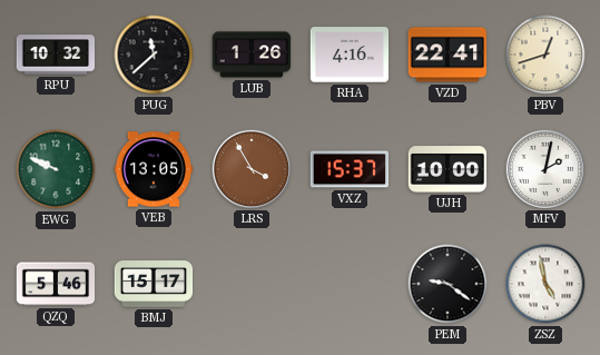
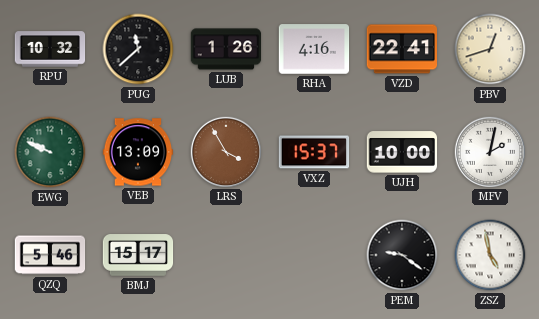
VEB: 13:05 -> 13:09
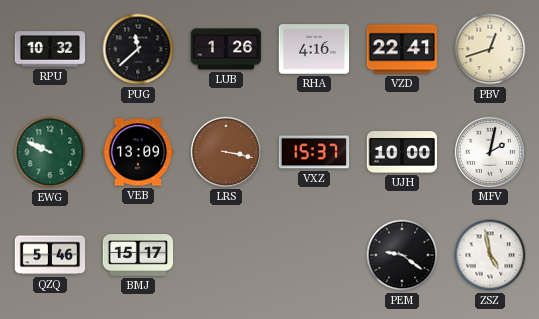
LRS: 3:55 -> 3:17
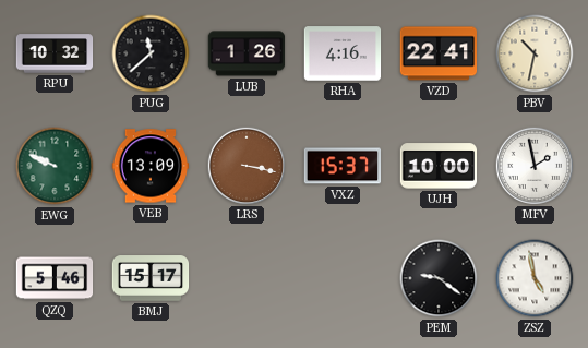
PBV: 12:42 -> 10:32
MFV: 2:02 -> 1:58
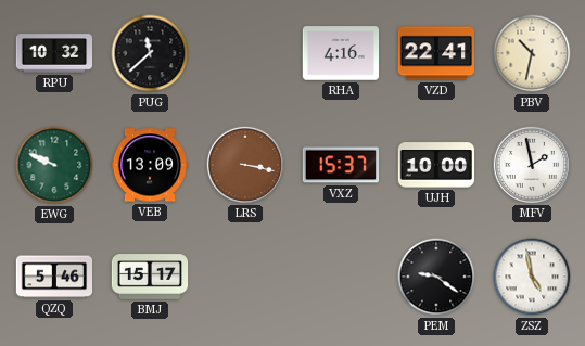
LUB: 1:26 -> none
